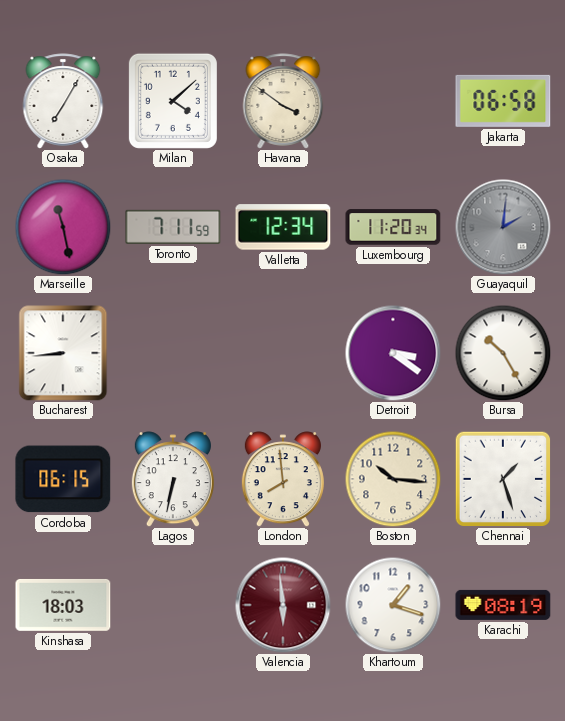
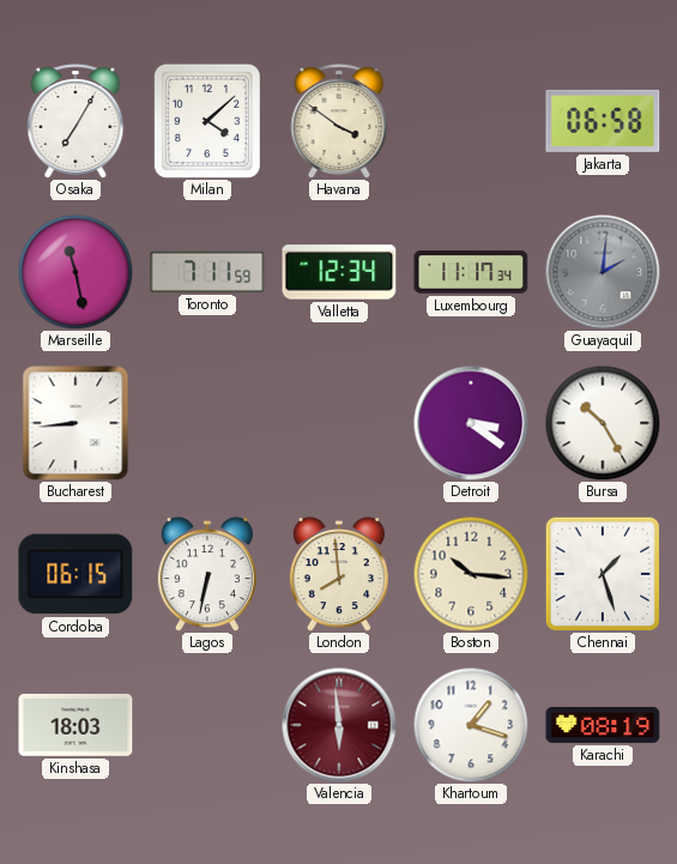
Luxembourg: 11:20 -> 11:17
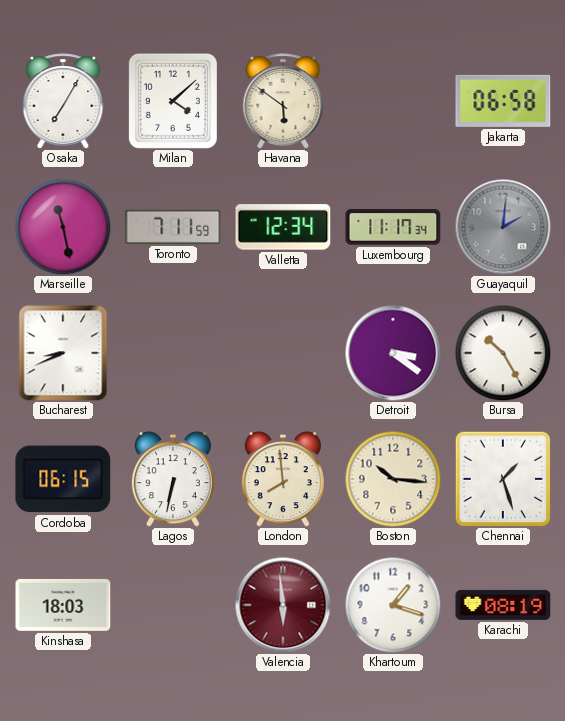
Havana: 3:51 -> 5:51
Bucharest: 8:44 -> 8:41
